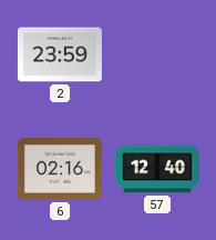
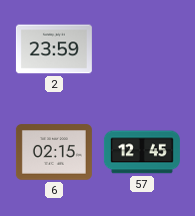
6: 02:16 -> 02:15
57: 12:40 -> 12:45
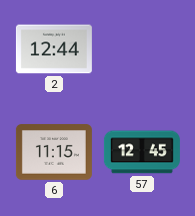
2: 23:59 -> 12:44
6: 02:15 -> 11:15
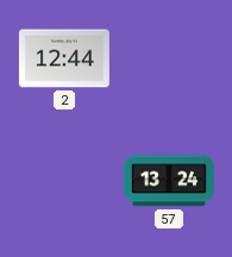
6: 11:15 -> none
57: 12:45 -> 13:24
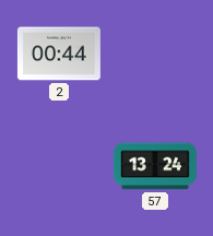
2: 12:44 -> 00:44
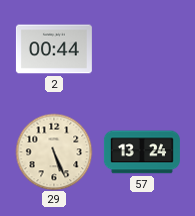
29: none -> 5:26
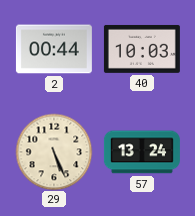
40: none -> 10:03
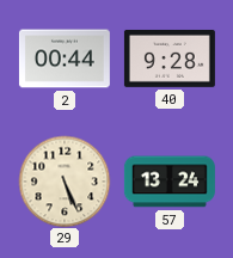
40: 10:03 -> 9:28
